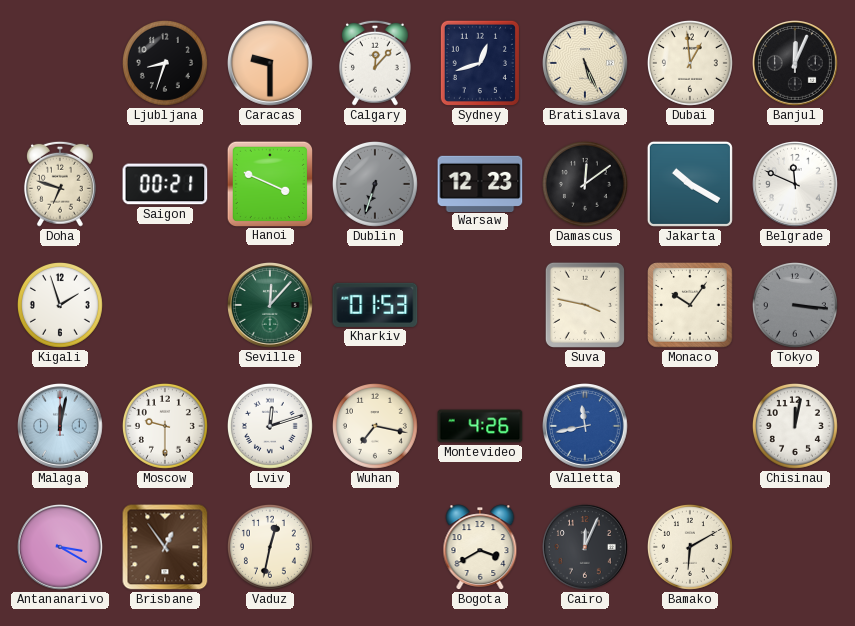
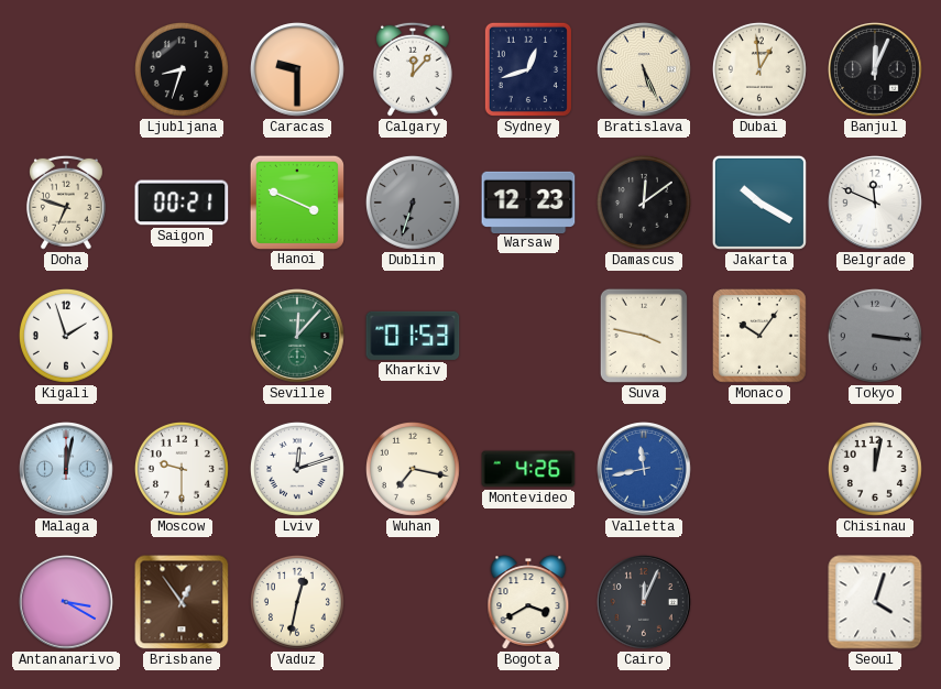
Bamako: 6:10 -> none
Seoul: none -> 4:03
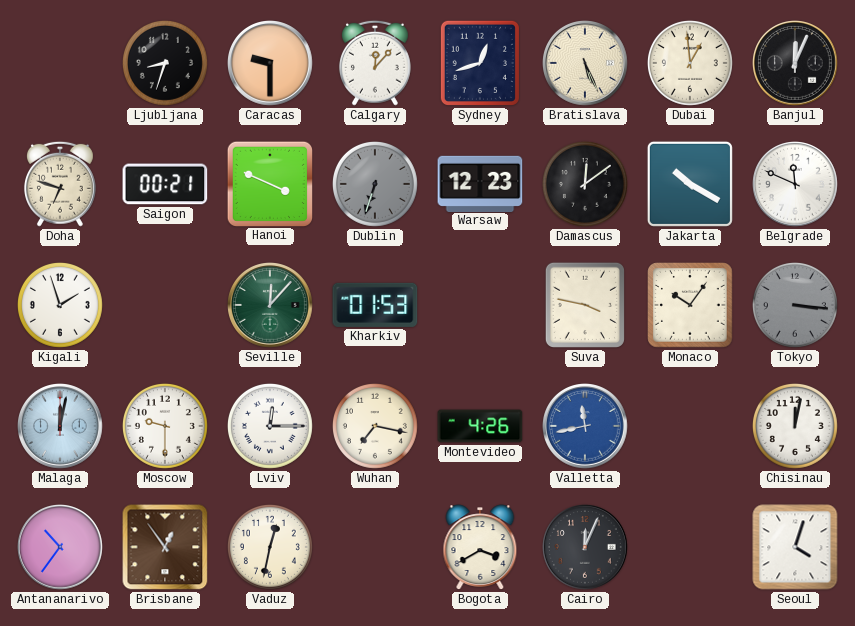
Lviv: 12:12 -> 12:15
Antananarivo: 3:20 -> 10:36
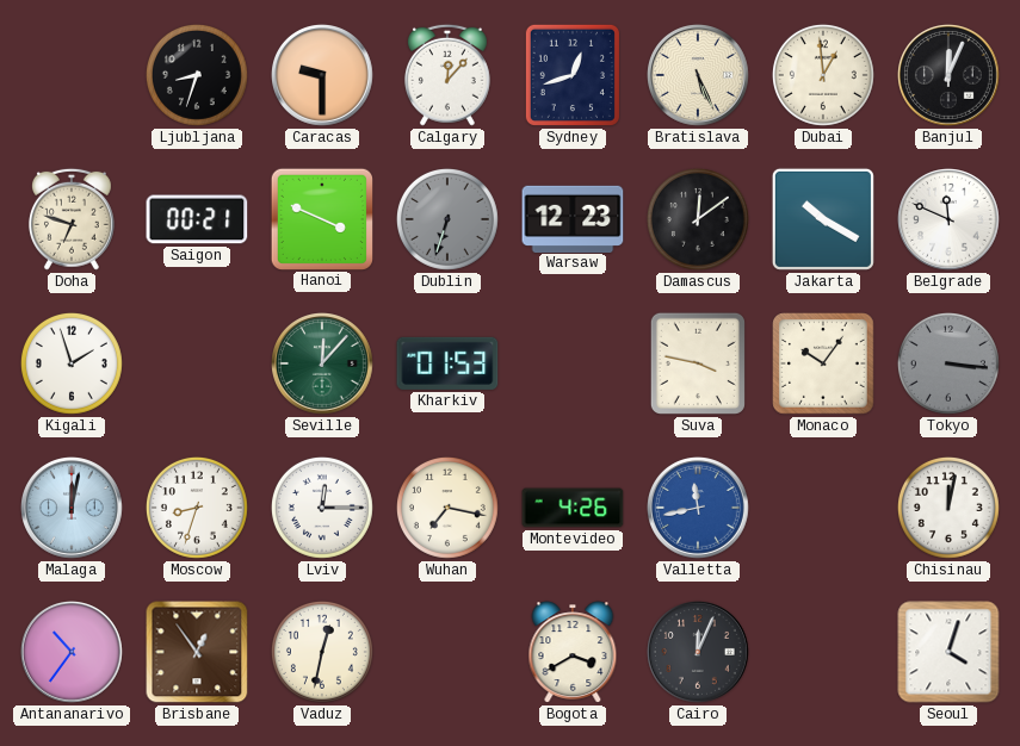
Moscow: 9:30 -> 8:33
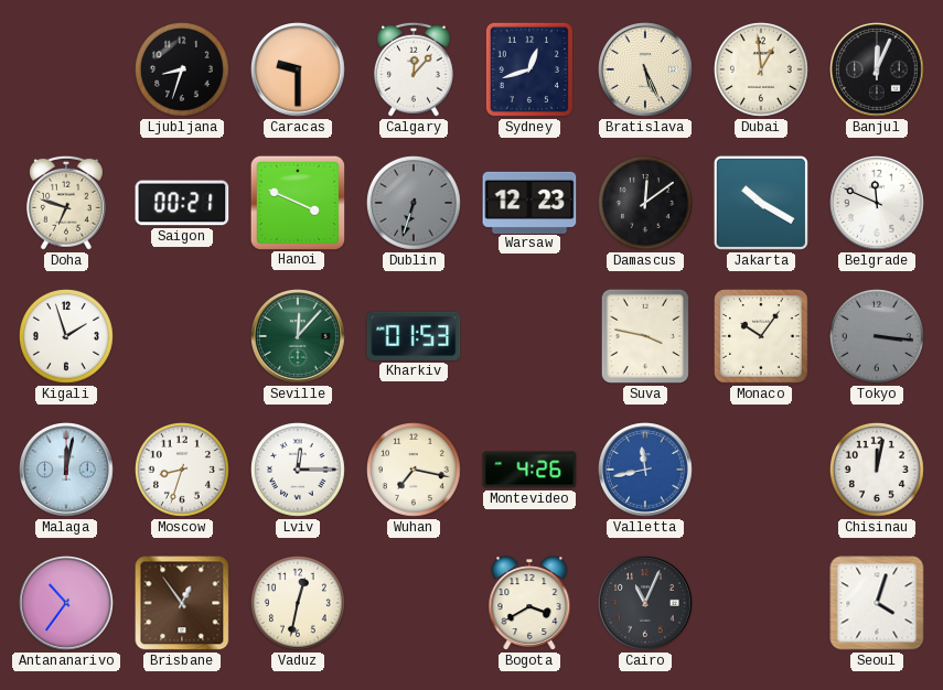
Cairo: 12:04 -> 11:04
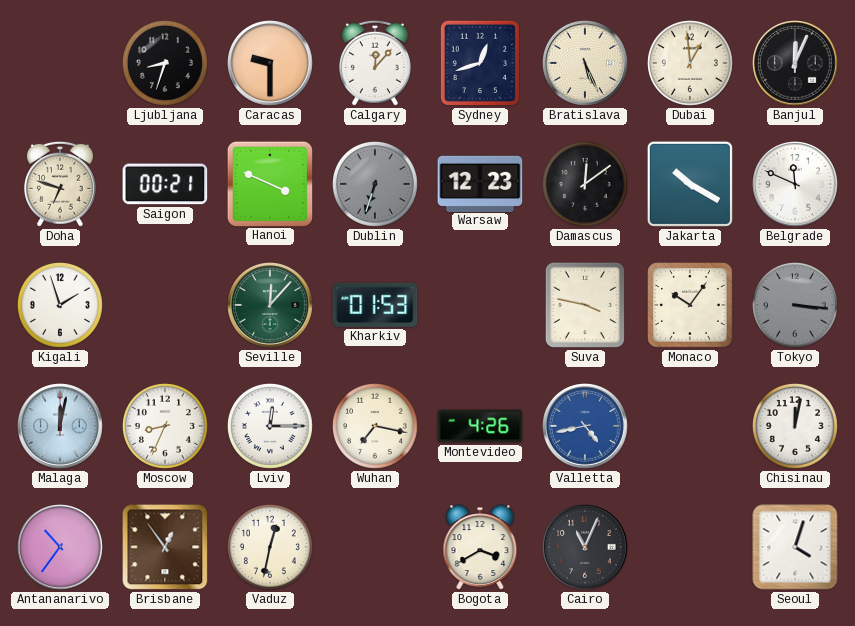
Moscow: 8:33 -> 8:34
Valletta: 11:43 -> 4:43
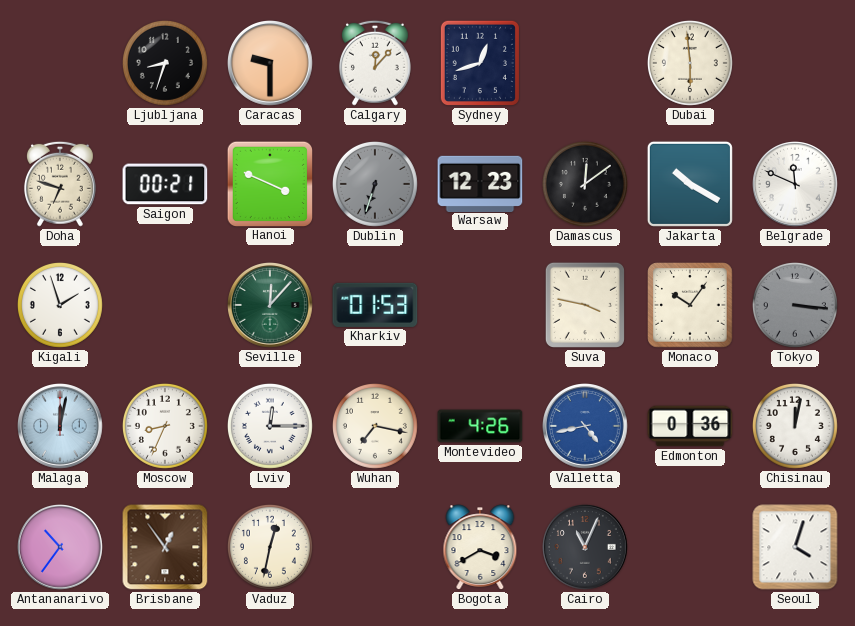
Bratislava: 5:26 -> none
Dubai: 12:59 -> 5:59
Banjul: 12:04 -> none
Edmonton: none -> 0:36
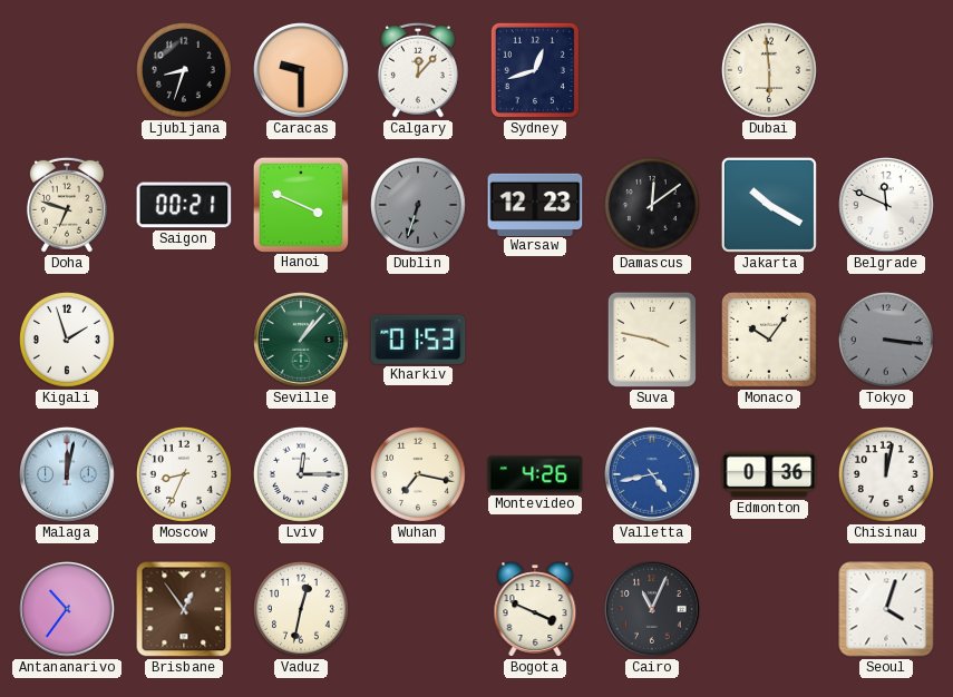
Seville: 12:07 -> 1:07
Bogota: 3:40 -> 3:49
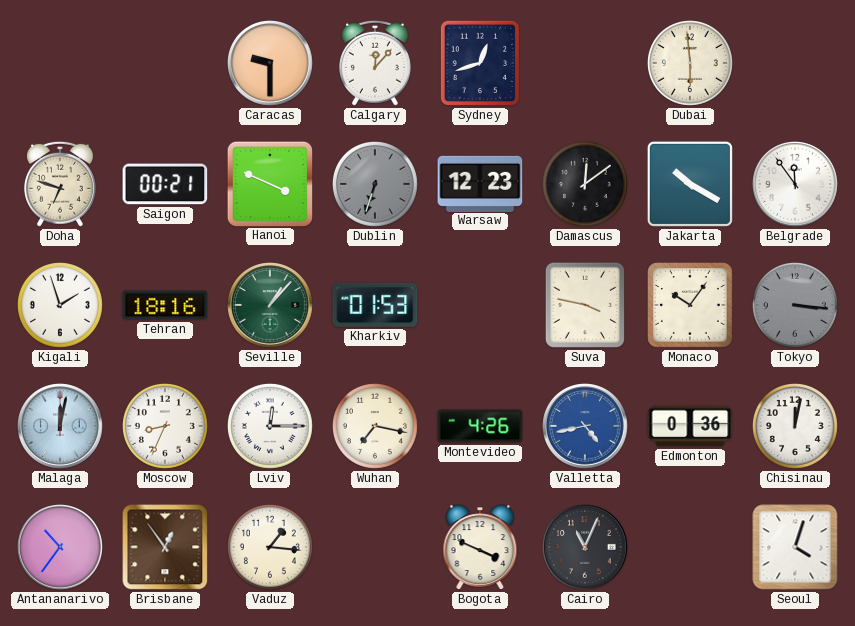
Ljubljana: 8:33 -> none
Belgrade: 11:49 -> 11:54
Tehran: none -> 18:16
Vaduz: 12:32 -> 1:16
